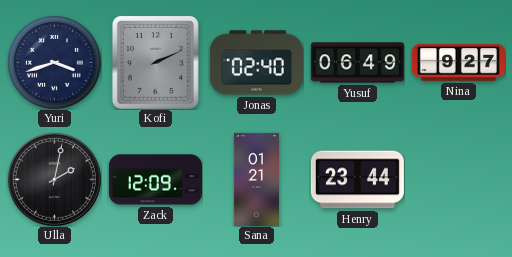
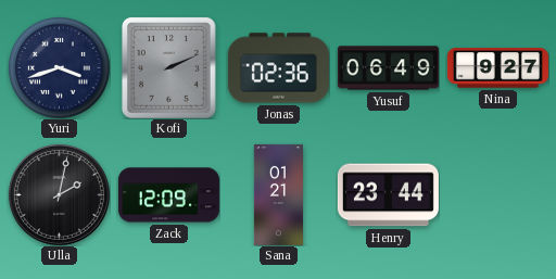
Jonas: 02:40 -> 02:36
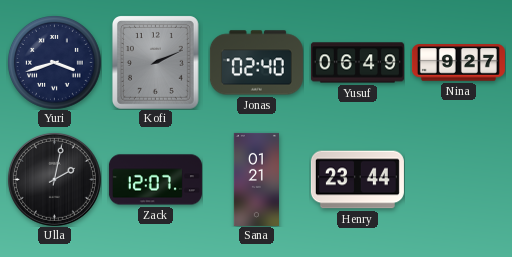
Jonas: 02:36 -> 02:40
Zack: 12:09 -> 12:07
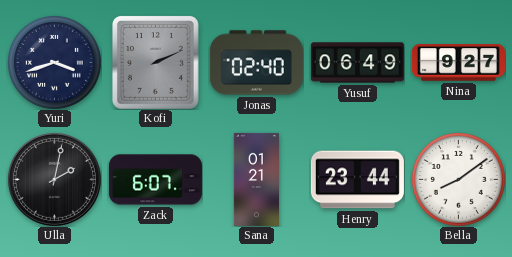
Zack: 12:07 -> 6:07
Bella: none -> 8:09
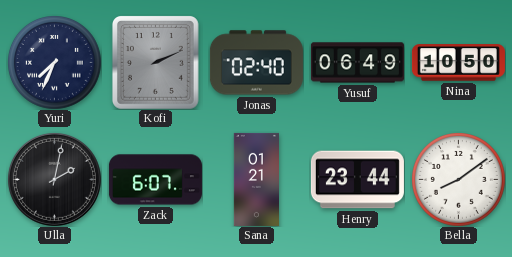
Yuri: 3:42 -> 7:34
Nina: 9:27 -> 10:50
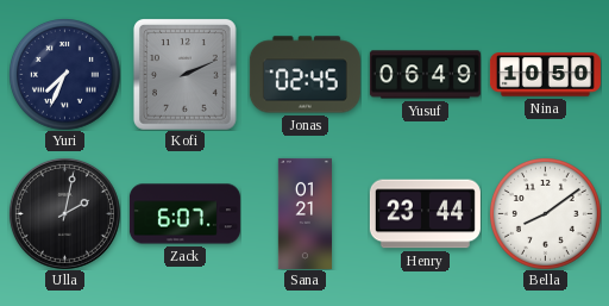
Jonas: 02:40 -> 02:45
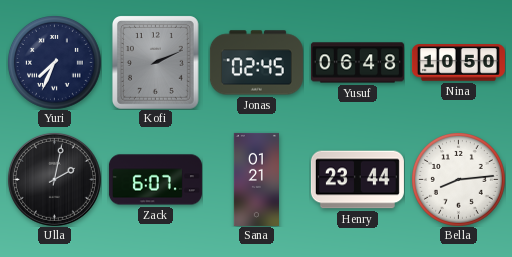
Yusuf: 06:49 -> 06:48
Bella: 8:09 -> 8:14
